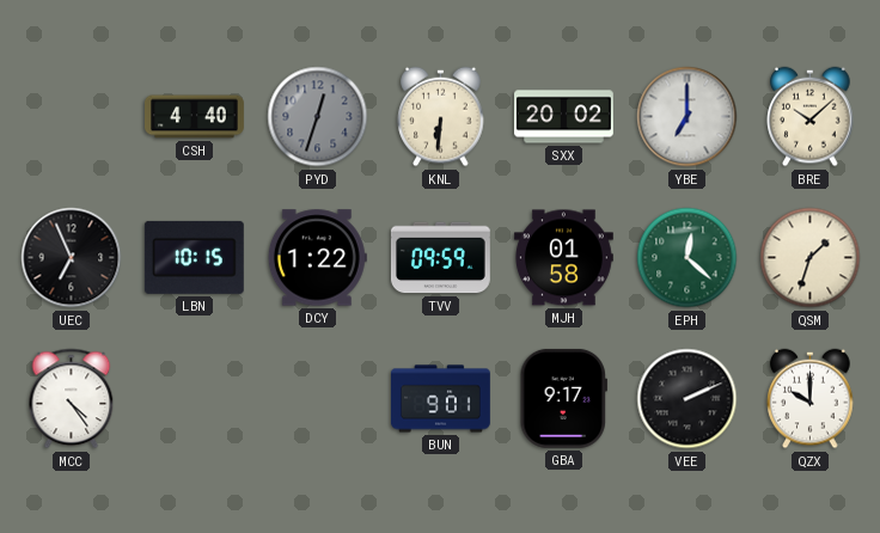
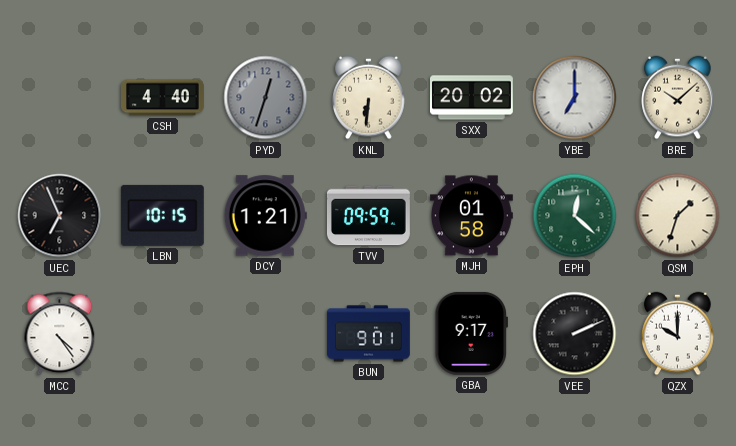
DCY: 1:22 -> 1:21
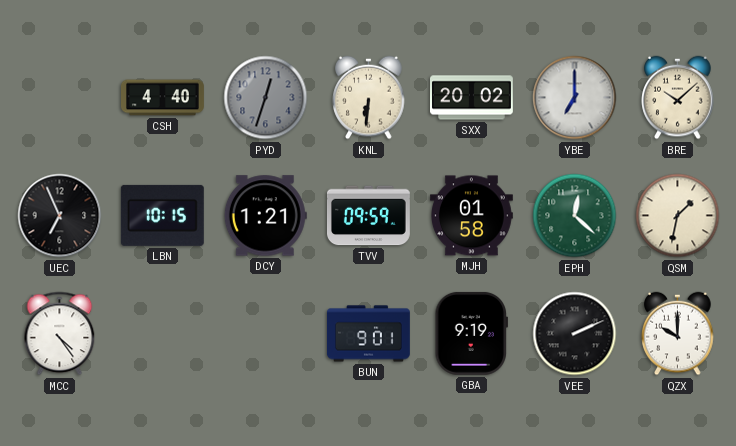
QSM: 1:33 -> 1:32
GBA: 9:17 -> 9:19
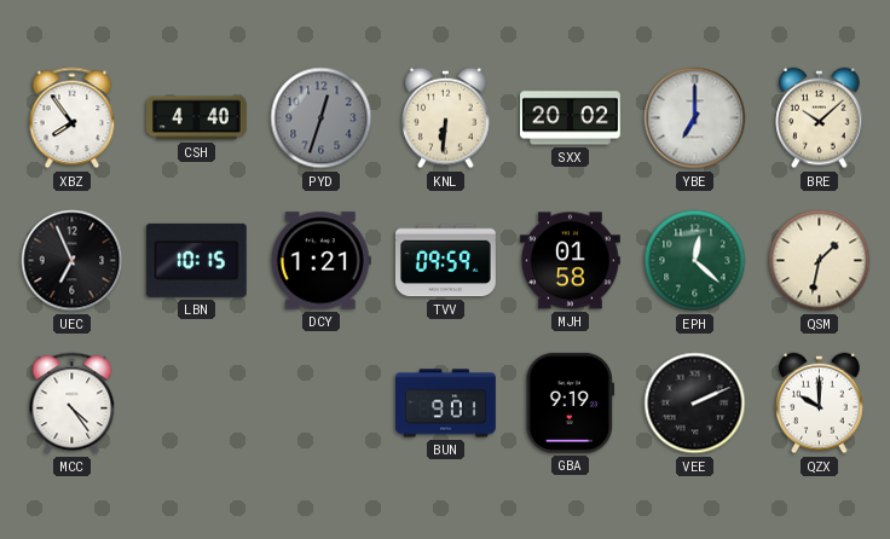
XBZ: none -> 7:54
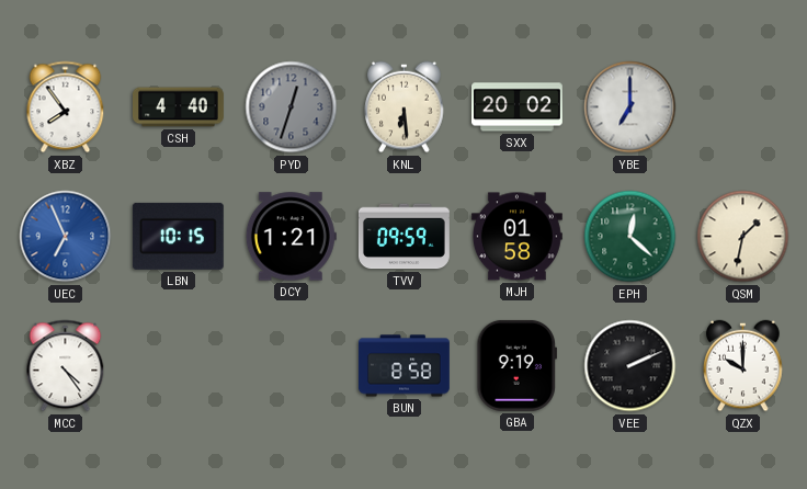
KNL: 6:31 -> 6:29
BRE: 10:08 -> none
UEC dial: black -> blue
BUN: 9:01 -> 8:58
